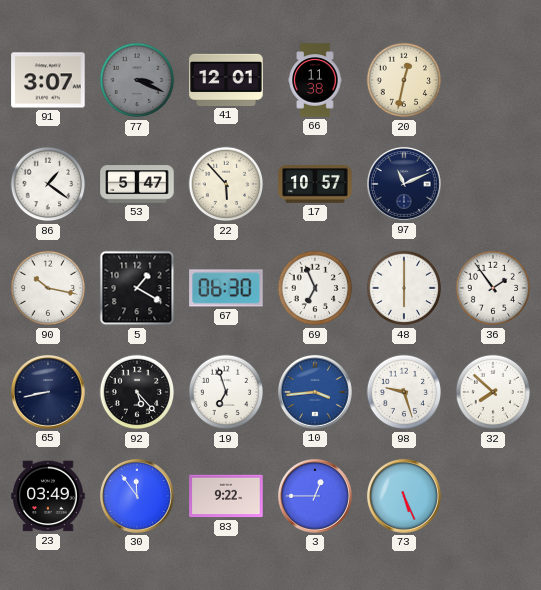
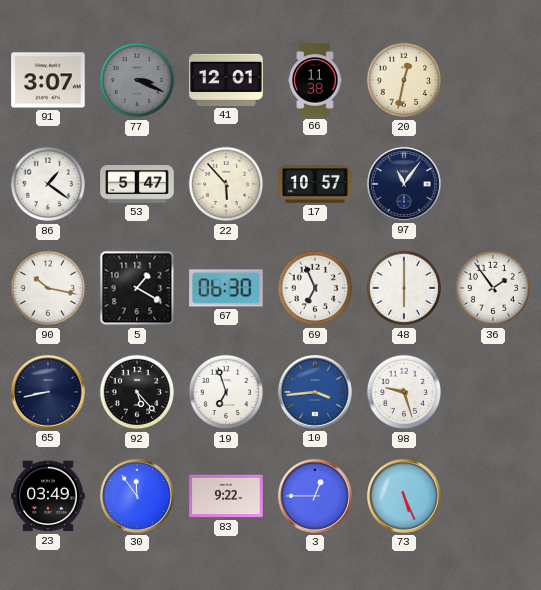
97: 11:11 -> 11:06
32: 7:52 -> none
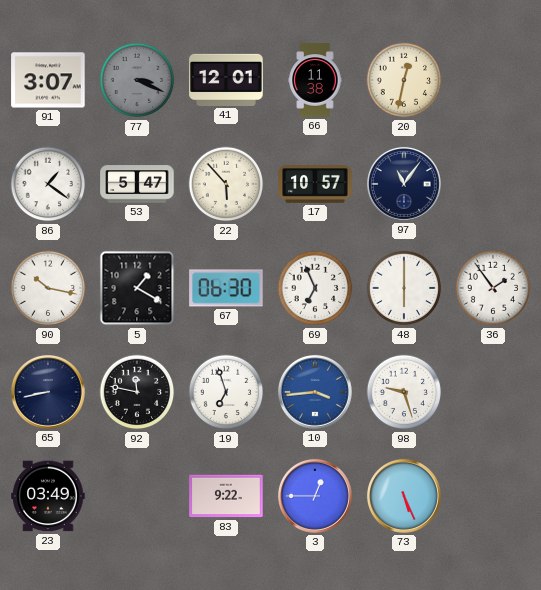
92: 5:23 -> 11:47
30: 11:54 -> none
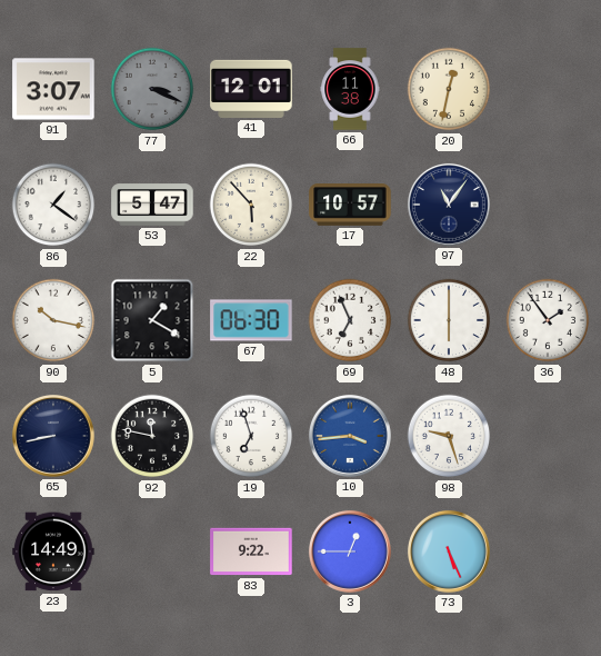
23: 03:49 -> 14:49
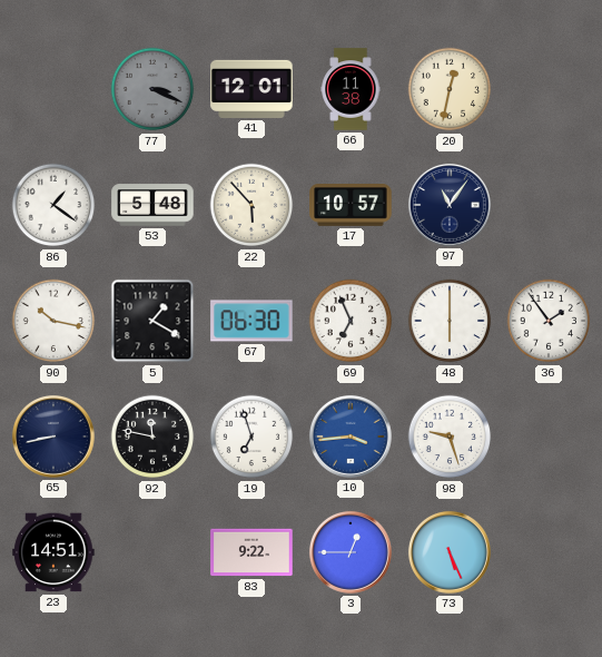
91: 3:07 -> none
53: 5:47 -> 5:48
23: 14:49 -> 14:51
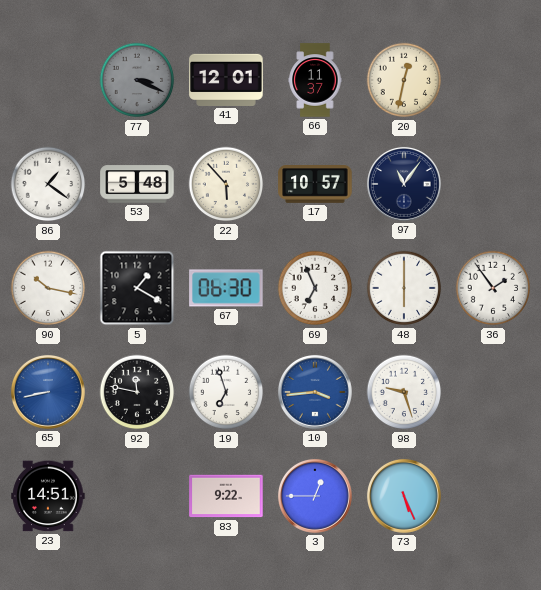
66: 11:38 -> 11:37
65 dial: navy -> blue
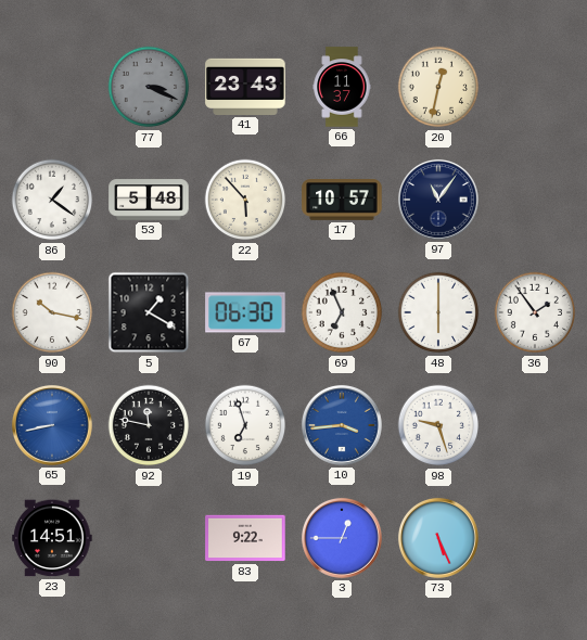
41: 12:01 -> 23:43
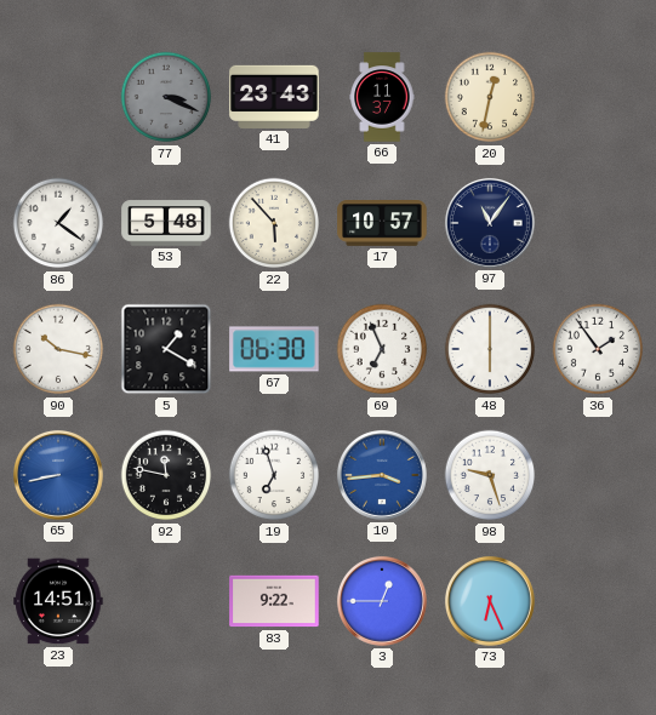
73: 5:26 -> 6:26
